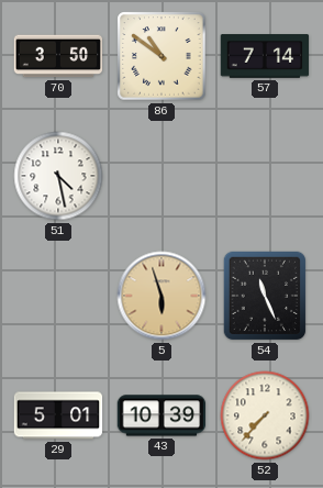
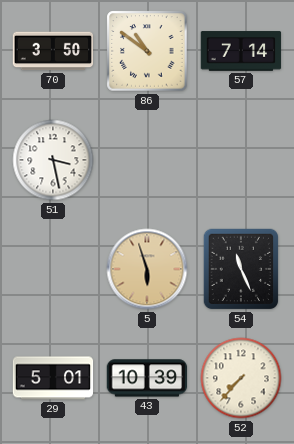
51: 4:28 -> 3:28
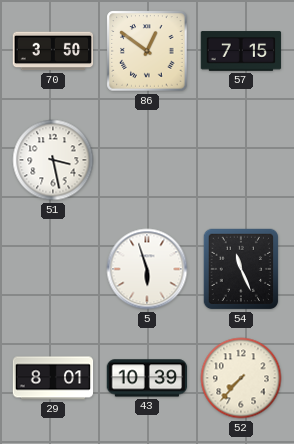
86: 10:51 -> 12:51
57: 7:14 -> 7:15
5 dial: champagne -> white
29: 5:01 -> 8:01
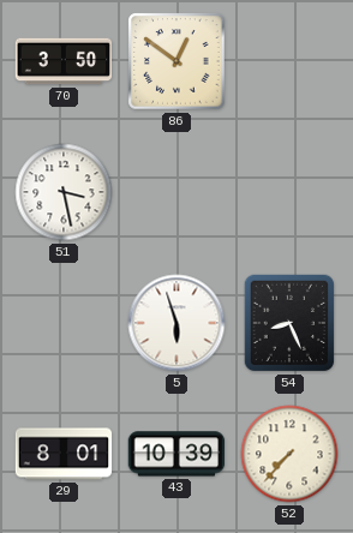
57: 7:15 -> none
54: 11:26 -> 8:26
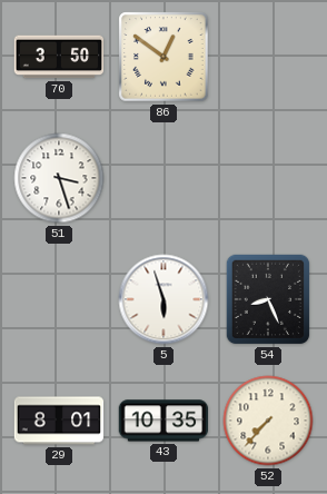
51: 3:28 -> 3:27
43: 10:39 -> 10:35
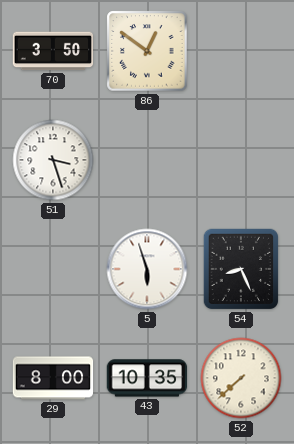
29: 8:01 -> 8:00
52: 7:37 -> 7:38
